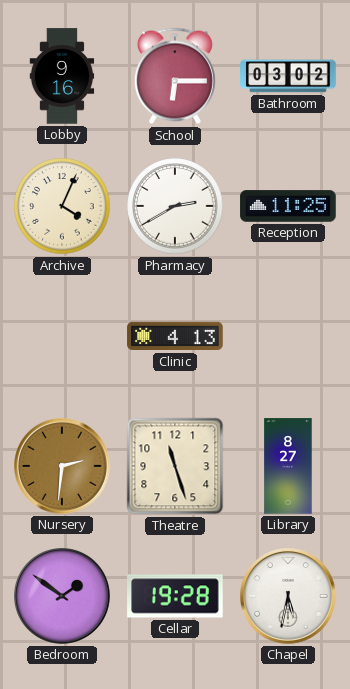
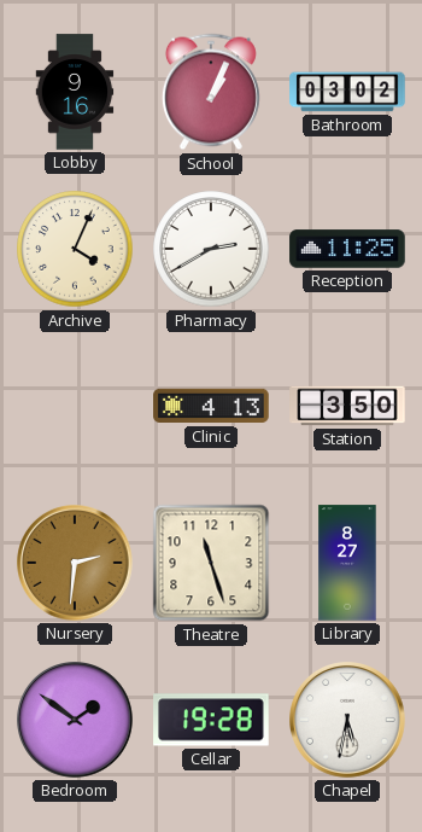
School: 6:15 -> 1:04
Station: none -> 3:50
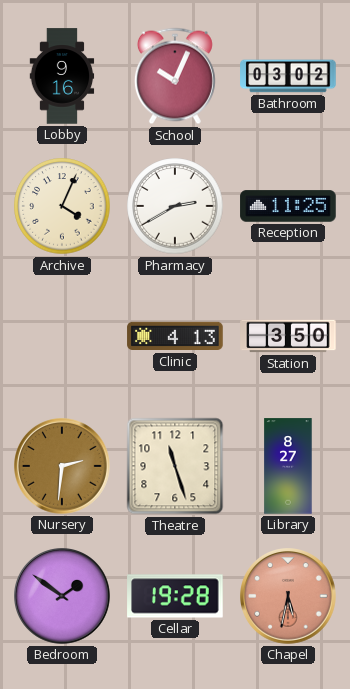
School: 1:04 -> 10:04
Chapel dial: white -> salmon
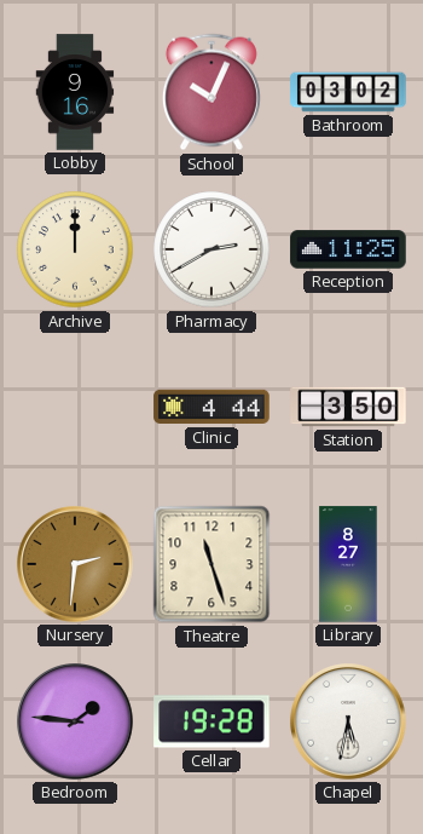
Archive: 4:04 -> 12:00
Clinic: 4:13 -> 4:44
Bedroom: 1:51 -> 1:46
Chapel dial: salmon -> white
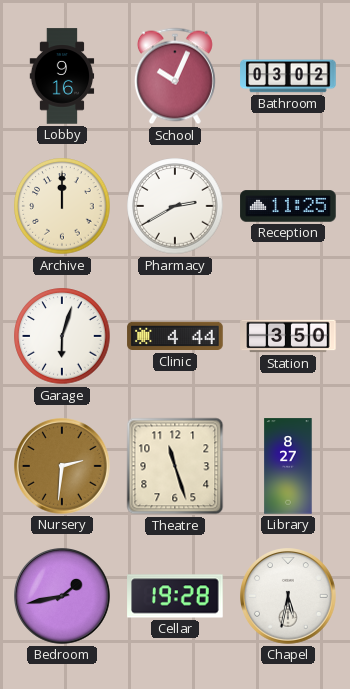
Garage: none -> 6:03
Bedroom: 1:46 -> 1:43
